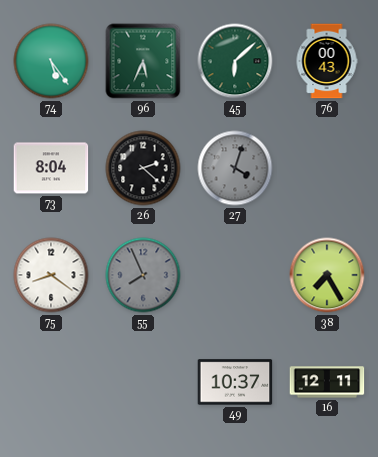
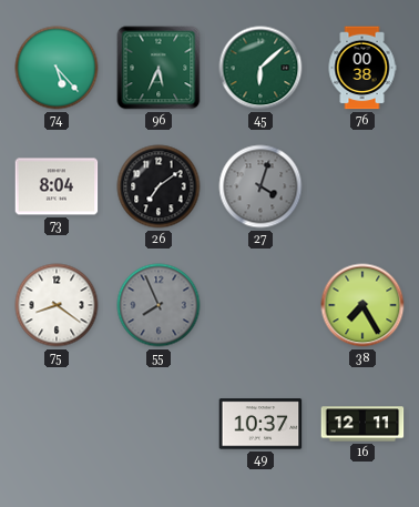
74: 5:24 -> 5:23
76: 00:43 -> 00:38
26: 2:22 -> 7:09
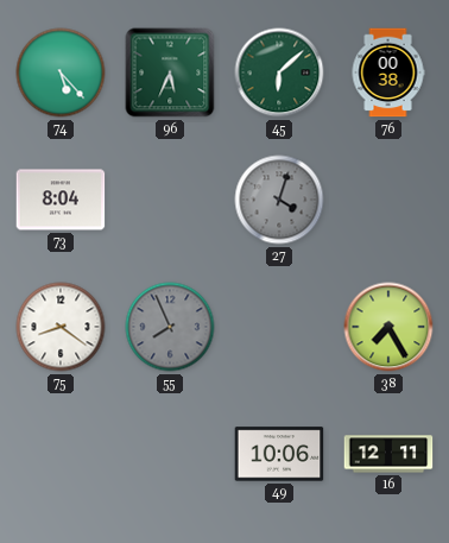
26: 7:09 -> none
49: 10:37 -> 10:06
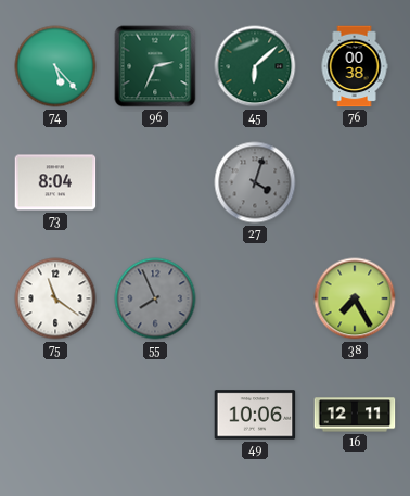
96: 5:34 -> 2:34
75: 8:21 -> 11:21
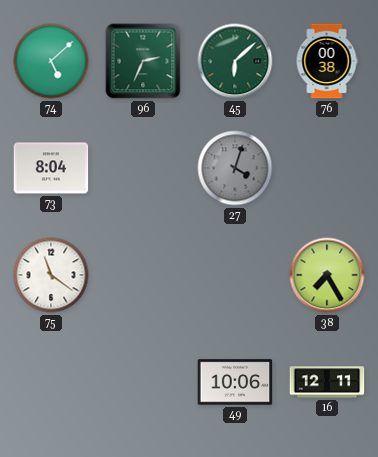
74: 5:23 -> 5:08
55: 7:56 -> none
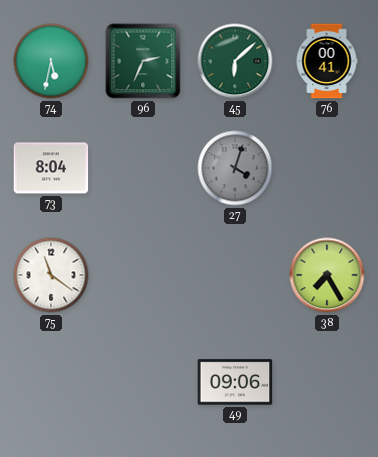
74: 5:08 -> 5:32
76: 00:38 -> 00:41
49: 10:06 -> 09:06
16: 12:11 -> none
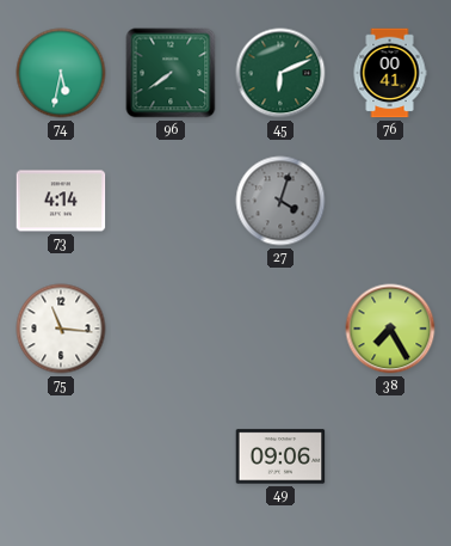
96: 2:34 -> 7:39
45: 6:08 -> 6:11
73: 8:04 -> 4:14
75: 11:21 -> 11:16
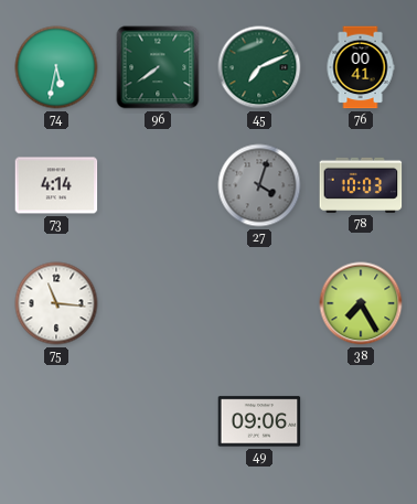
45: 6:11 -> 7:11
78: none -> 10:03
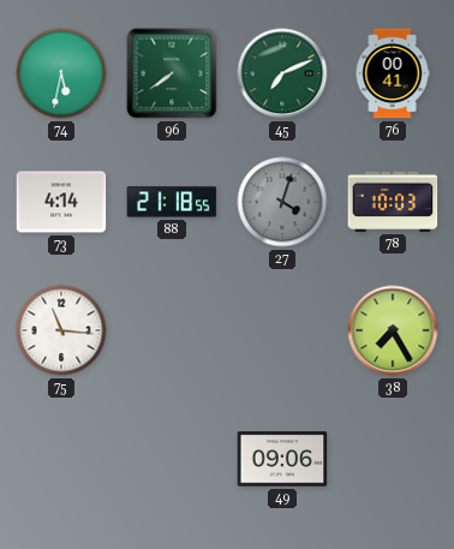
88: none -> 21:18
